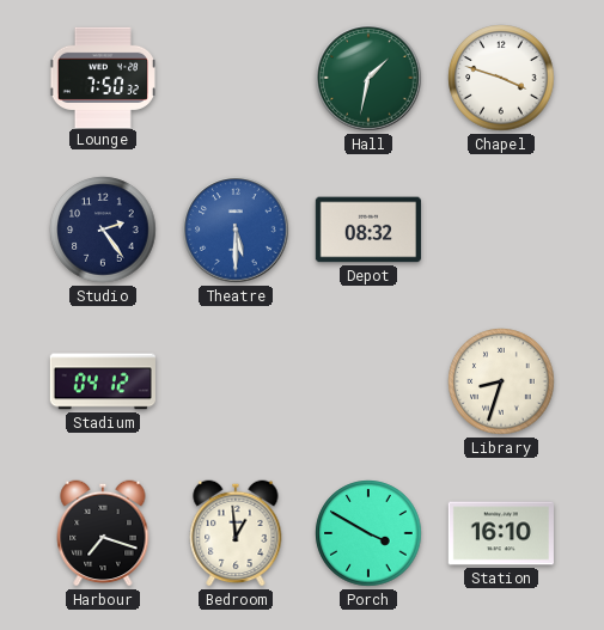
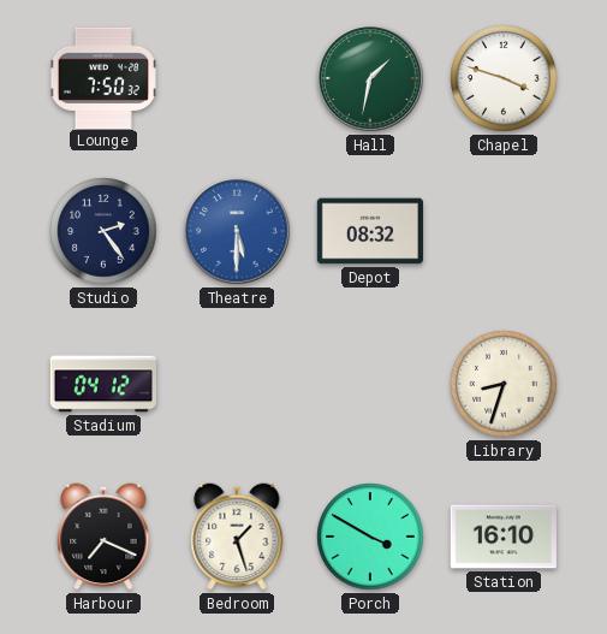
Harbour: 7:18 -> 7:19
Bedroom: 12:59 -> 1:27
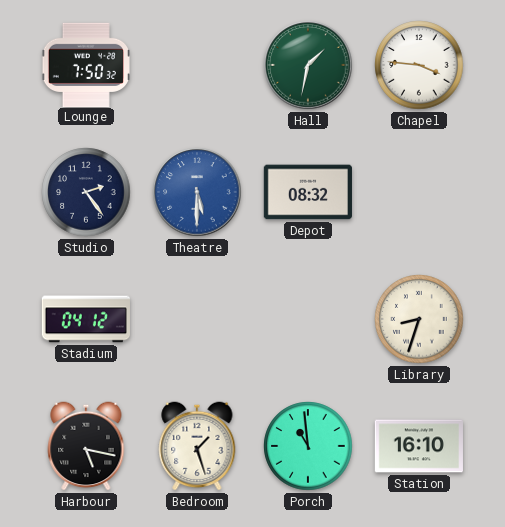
Chapel: 3:48 -> 3:46
Harbour: 7:19 -> 5:17
Porch: 3:50 -> 10:59
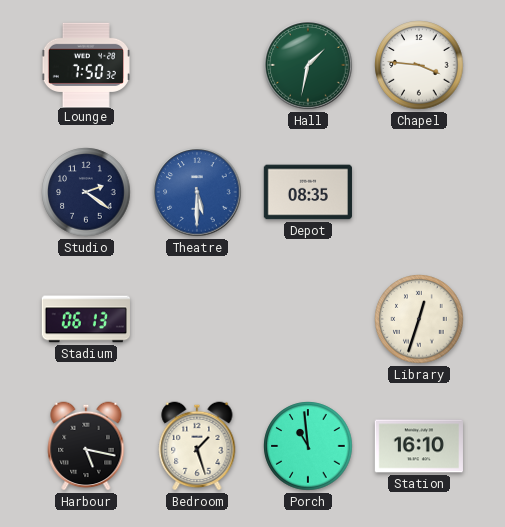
Studio: 2:24 -> 2:21
Depot: 08:32 -> 08:35
Stadium: 04:12 -> 06:13
Library: 8:33 -> 12:33
